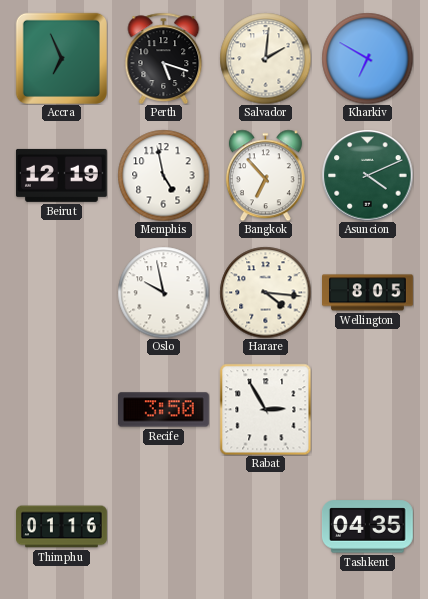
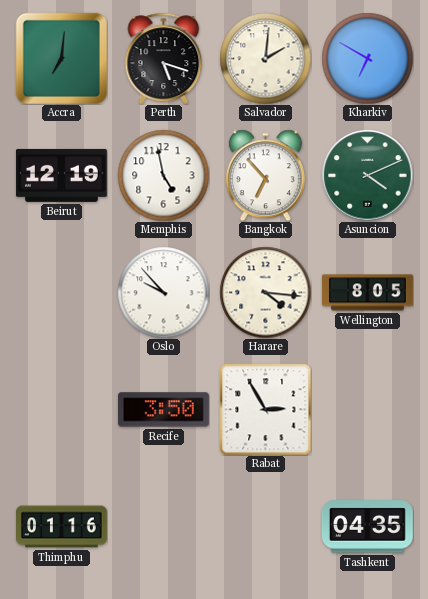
Accra: 6:56 -> 7:01
Oslo: 9:58 -> 9:53
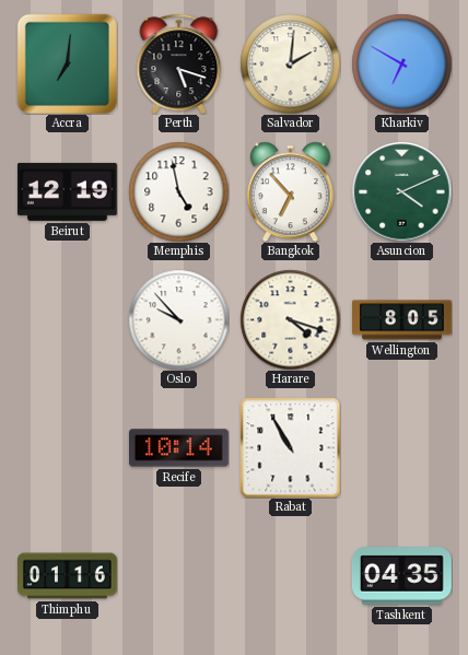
Harare: 4:16 -> 4:18
Recife: 3:50 -> 10:14
Rabat: 2:55 -> 10:55
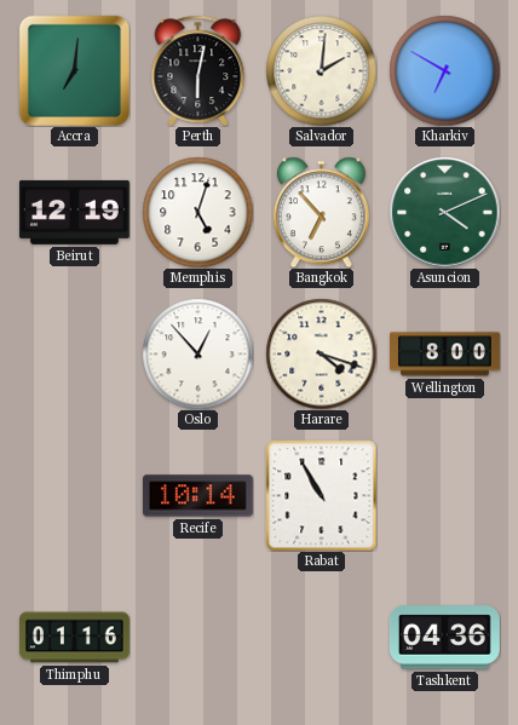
Perth: 5:18 -> 6:02
Memphis: 4:58 -> 5:03
Oslo: 9:53 -> 12:53
Wellington: 8:05 -> 8:00
Tashkent: 04:35 -> 04:36
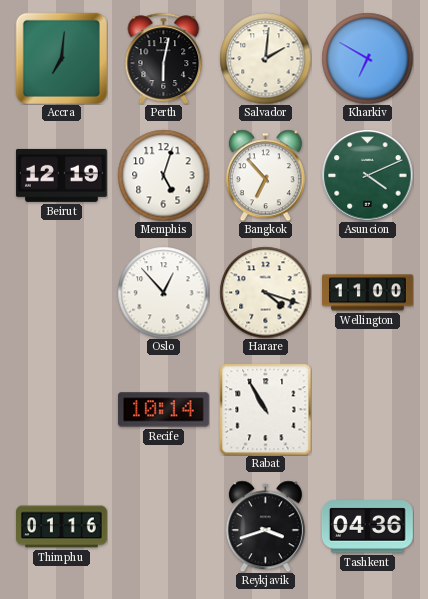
Wellington: 8:00 -> 11:00
Reykjavik: none -> 3:42
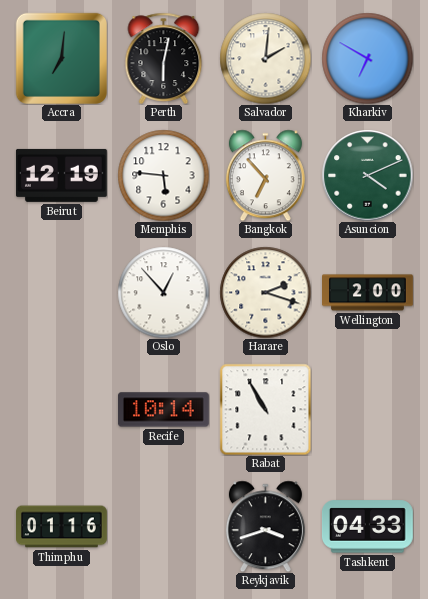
Memphis: 5:03 -> 5:46
Harare: 4:18 -> 2:18
Wellington: 11:00 -> 2:00
Tashkent: 04:36 -> 04:33
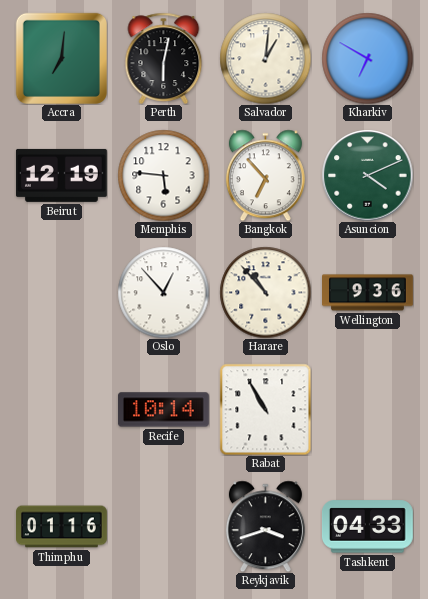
Salvador: 2:01 -> 1:01
Harare: 2:18 -> 10:53
Wellington: 2:00 -> 9:36
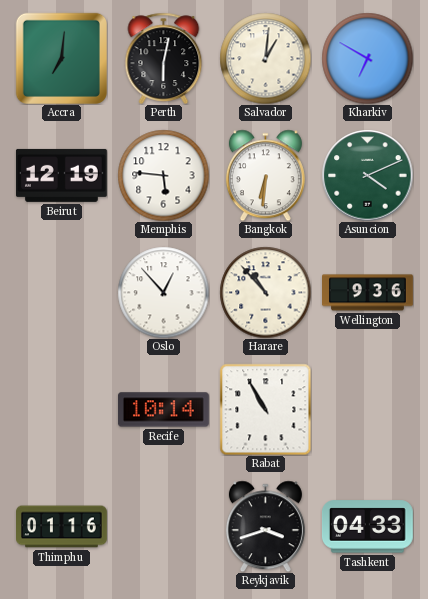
Bangkok: 6:53 -> 6:31
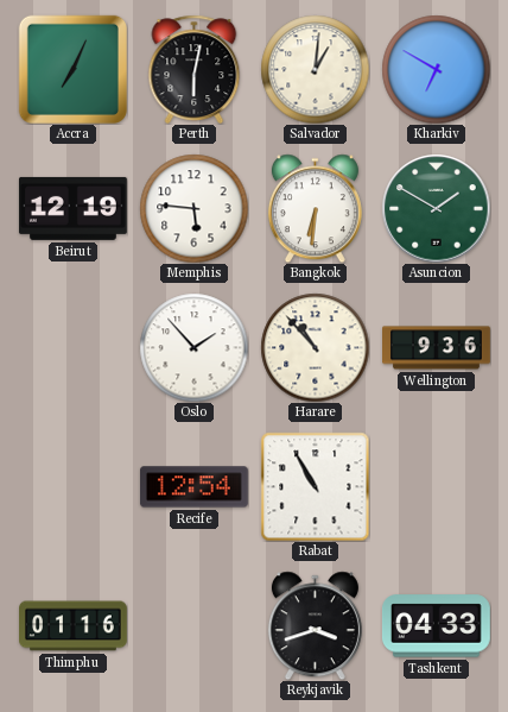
Accra: 7:01 -> 7:04
Asuncion: 4:11 -> 1:50
Oslo: 12:53 -> 1:53
Recife: 10:14 -> 12:54
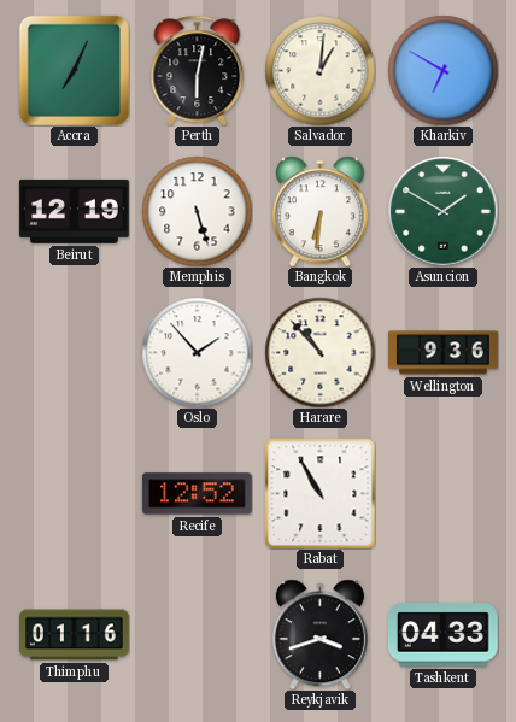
Memphis: 5:46 -> 5:27
Recife: 12:54 -> 12:52
